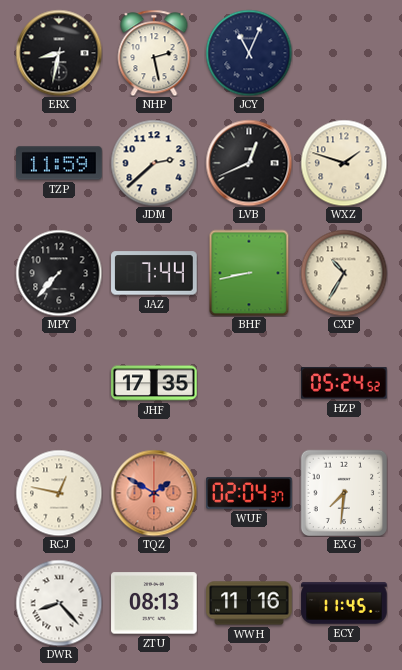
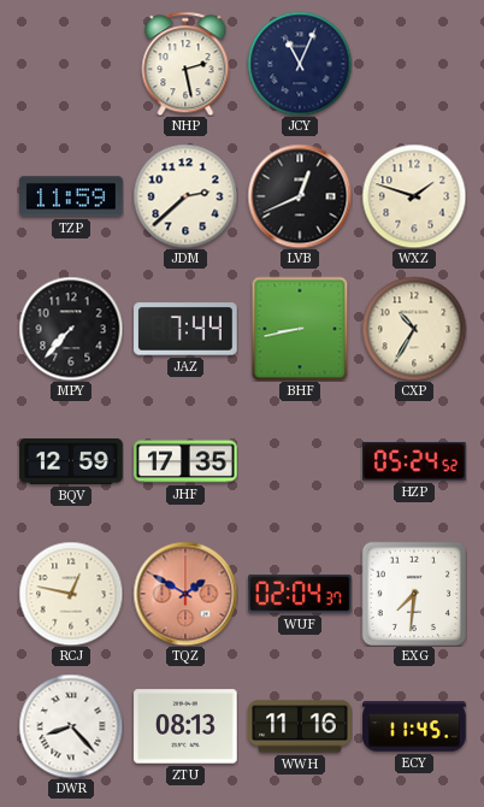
ERX: 8:32 -> none
BQV: none -> 12:59
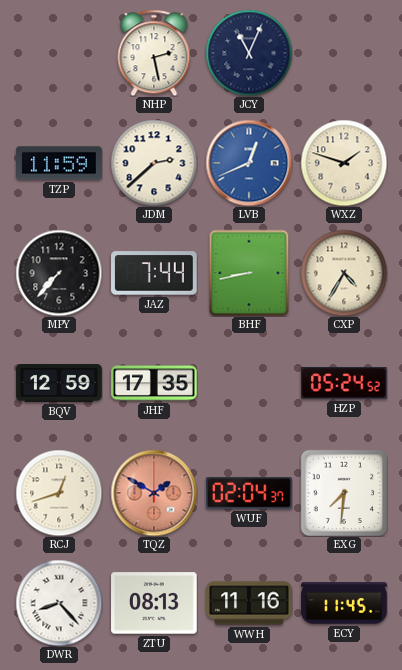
LVB dial: black -> blue
CXP: 10:35 -> 4:35
RCJ: 12:47 -> 12:42
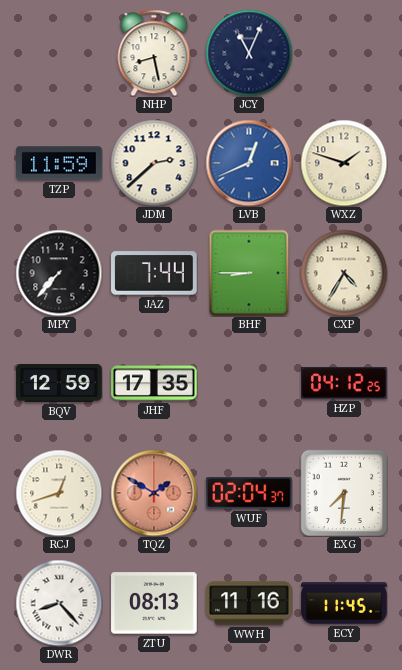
NHP: 2:28 -> 8:28
BHF: 8:43 -> 8:45
HZP: 05:24 -> 04:12
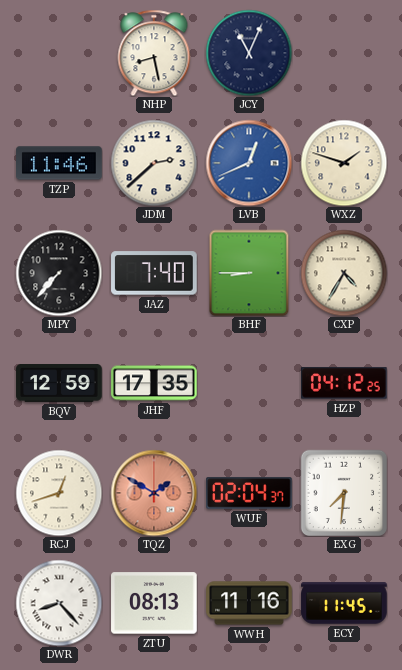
TZP: 11:59 -> 11:46
JAZ: 7:44 -> 7:40
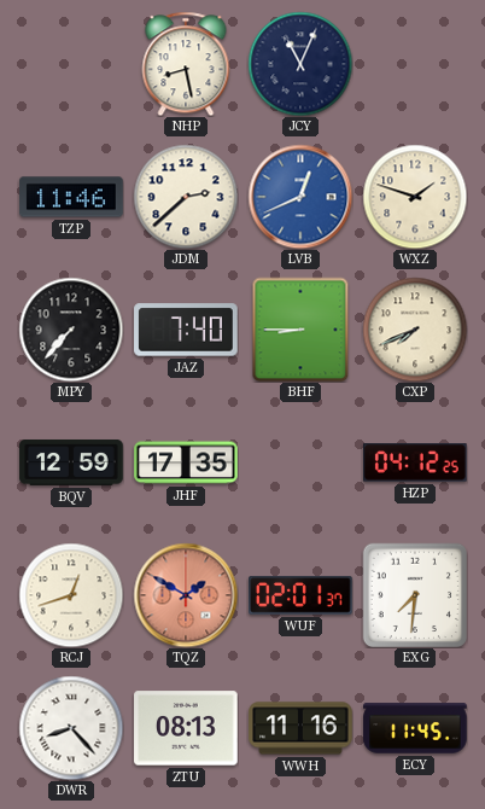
CXP: 4:35 -> 7:41
WUF: 02:04 -> 02:01
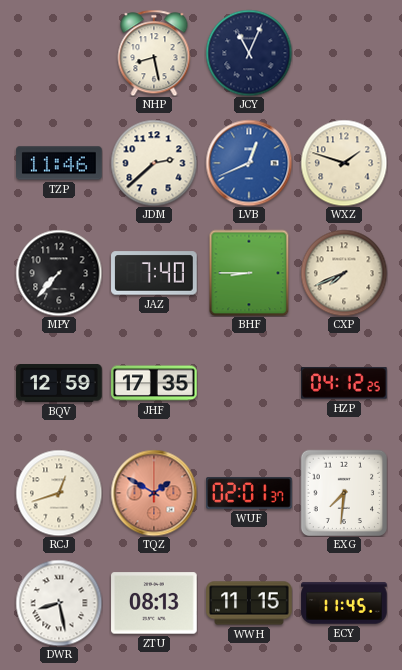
DWR: 8:23 -> 8:28
WWH: 11:16 -> 11:15
